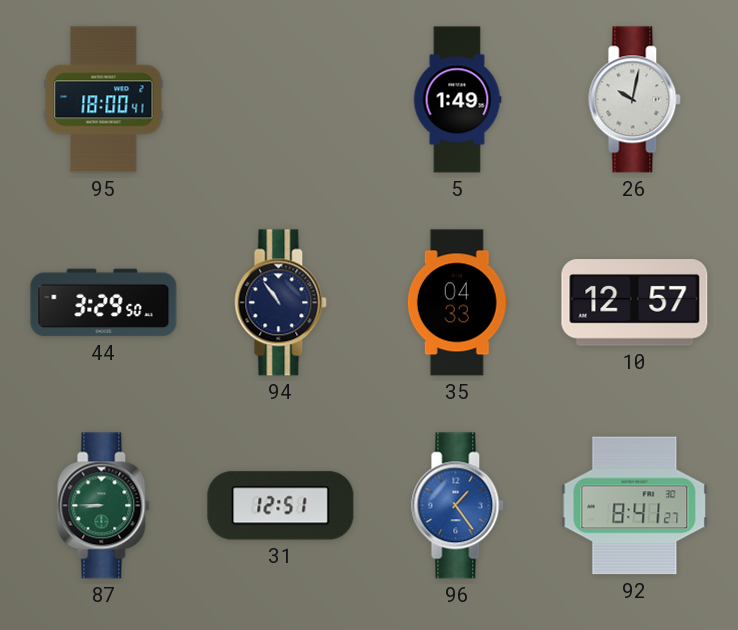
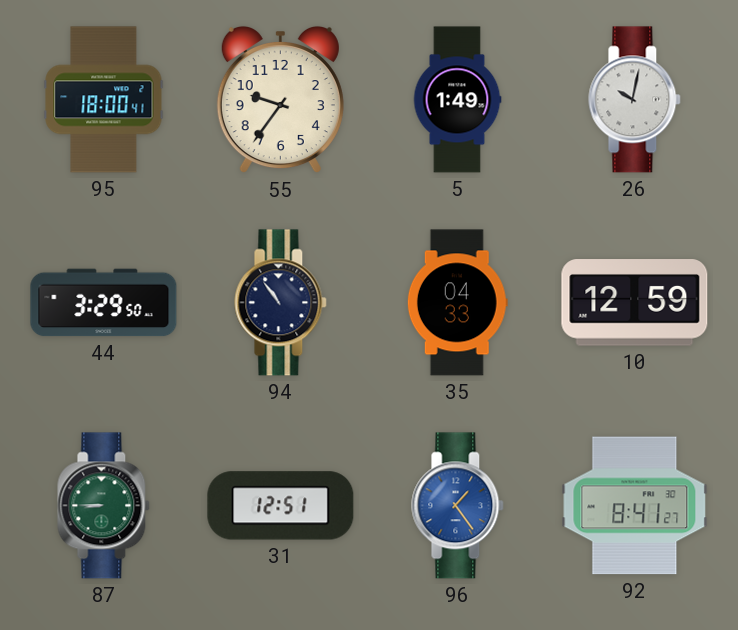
55: none -> 9:36
10: 12:57 -> 12:59
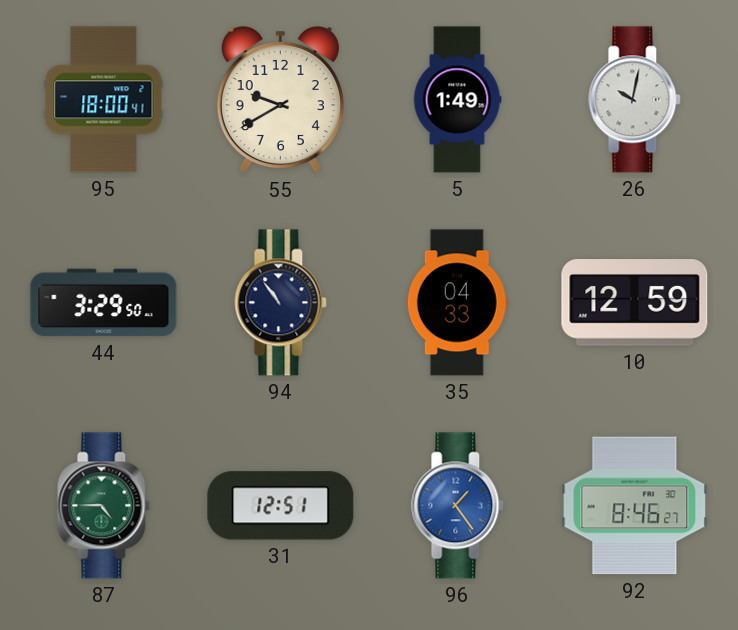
55: 9:36 -> 9:40
87: 8:45 -> 4:45
92: 8:41 -> 8:46
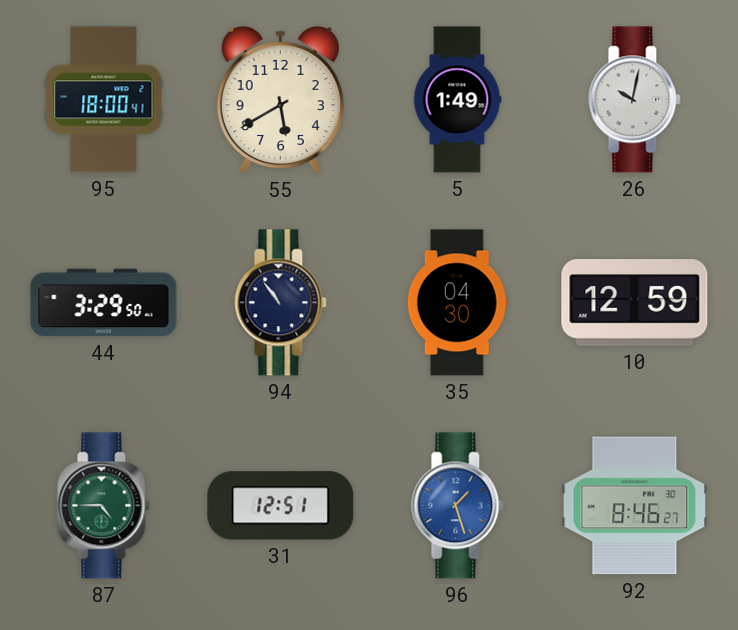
55: 9:40 -> 5:40
35: 04:33 -> 04:30
96: 1:24 -> 1:27
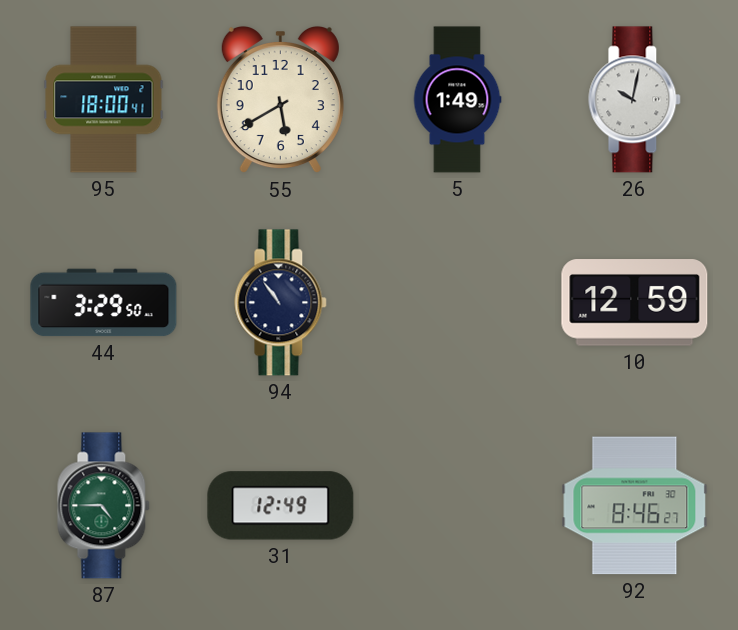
35: 04:30 -> none
31: 12:51 -> 12:49
96: 1:27 -> none
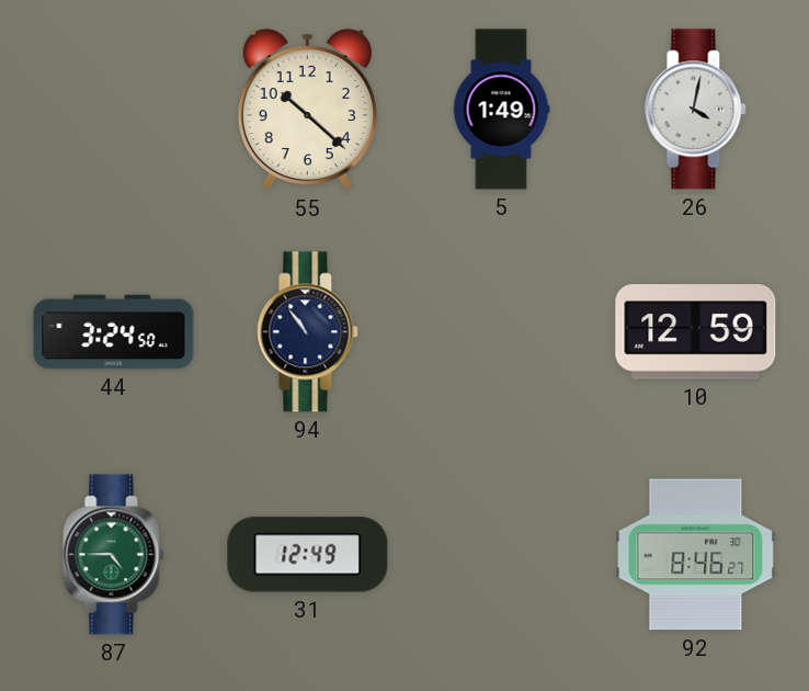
95: 18:00 -> none
55: 5:40 -> 10:22
26: 10:02 -> 4:02
44: 3:29 -> 3:24
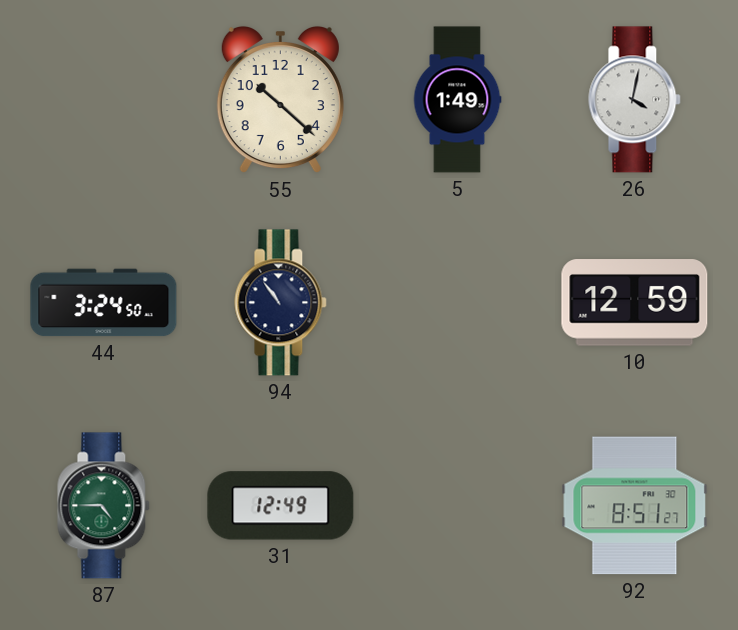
92: 8:46 -> 8:51
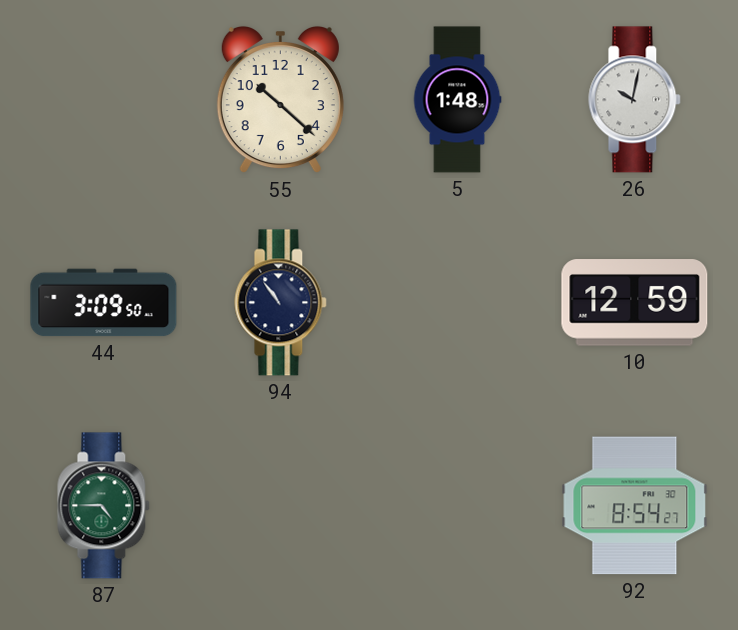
5: 1:49 -> 1:48
26: 4:02 -> 10:02
44: 3:24 -> 3:09
31: 12:49 -> none
92: 8:51 -> 8:54
